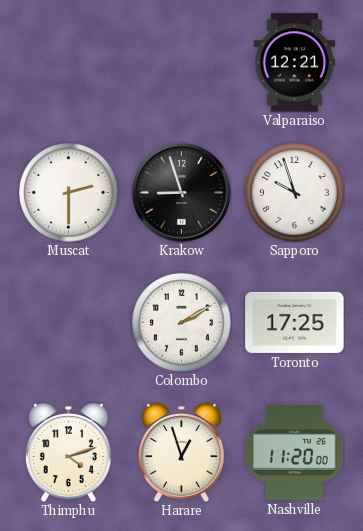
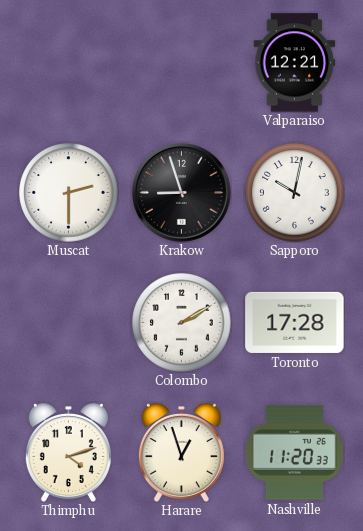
Sapporo: 9:57 -> 10:02
Toronto: 17:25 -> 17:28
Nashville: 11:20:00 -> 11:20:33
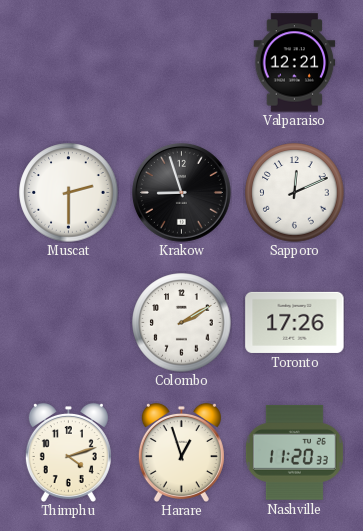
Sapporo: 10:02 -> 12:11
Toronto: 17:28 -> 17:26
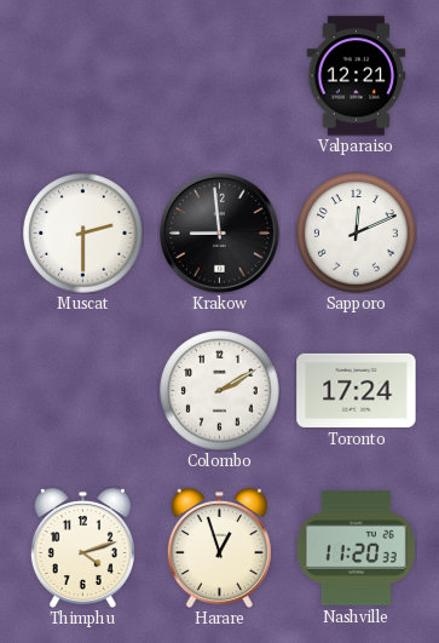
Krakow: 8:57 -> 8:59
Toronto: 17:26 -> 17:24
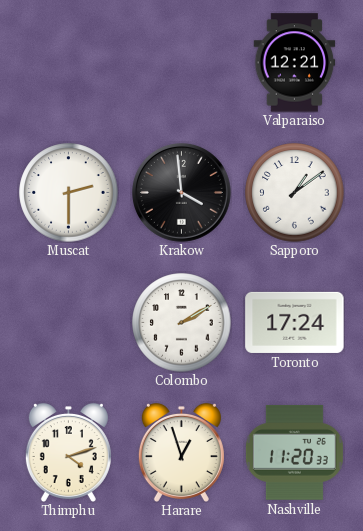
Krakow: 8:59 -> 3:59
Sapporo: 12:11 -> 1:09
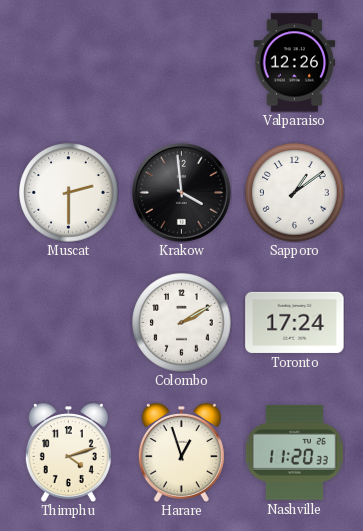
Valparaiso: 12:21 -> 12:26
